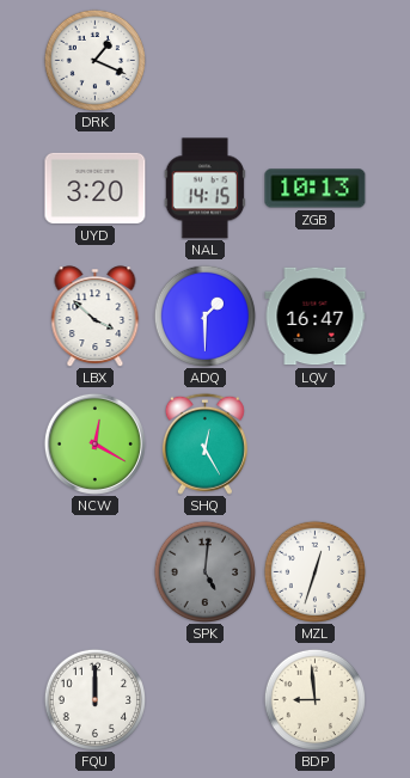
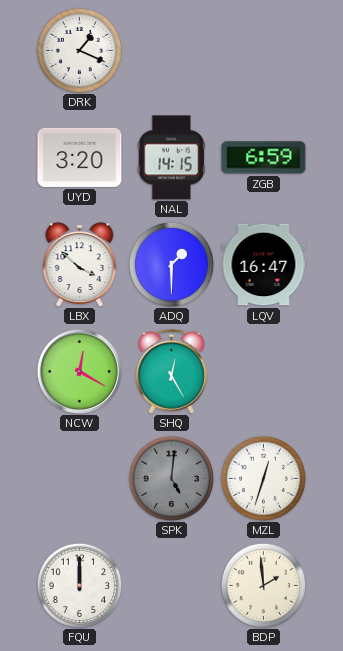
ZGB: 10:13 -> 6:59
BDP: 8:59 -> 1:59
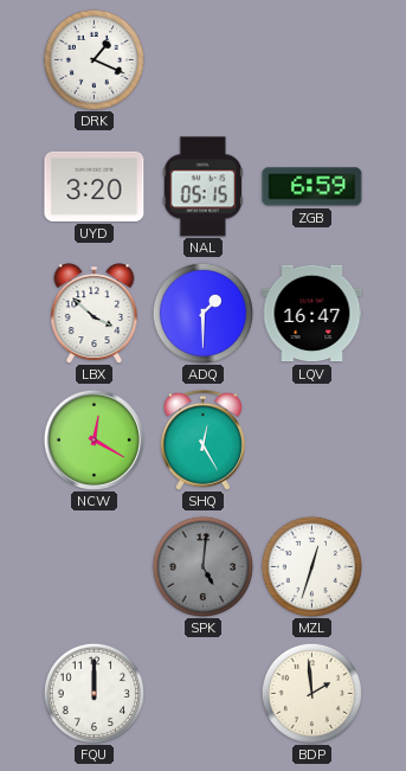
NAL: 14:15 -> 05:15
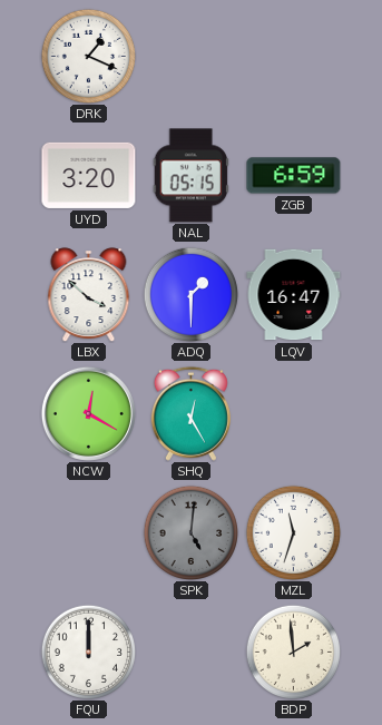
MZL: 12:33 -> 11:33
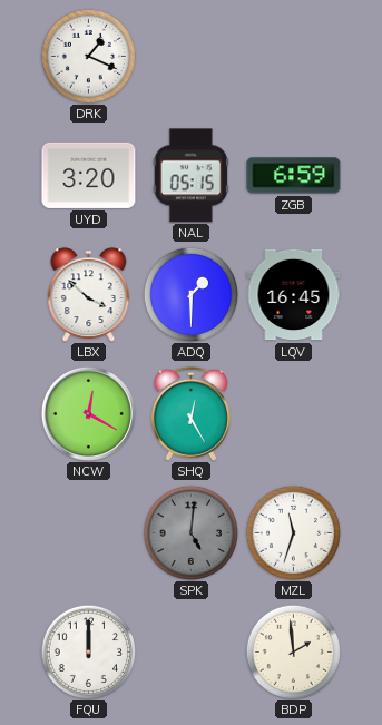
LQV: 16:47 -> 16:45
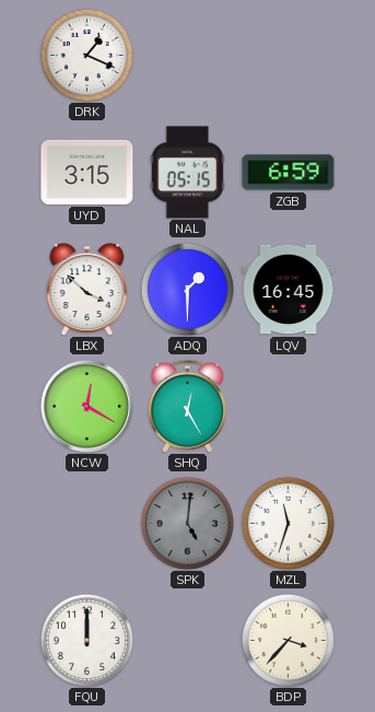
UYD: 3:20 -> 3:15
BDP: 1:59 -> 3:37
